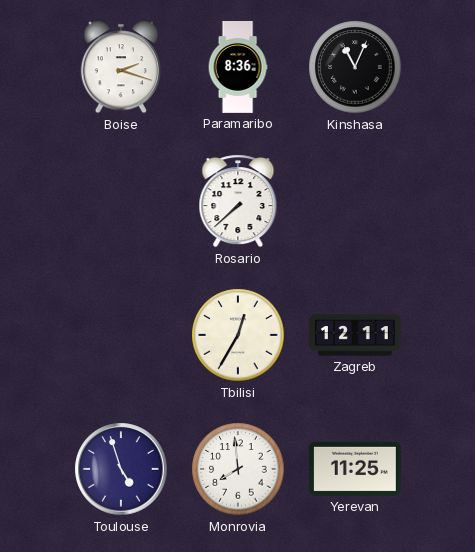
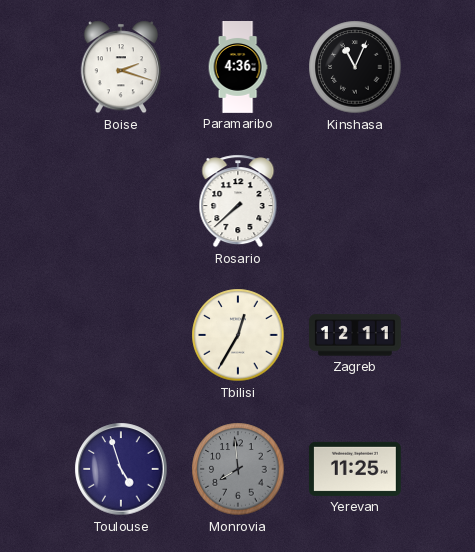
Paramaribo: 8:36 -> 4:36
Monrovia dial: white -> grey
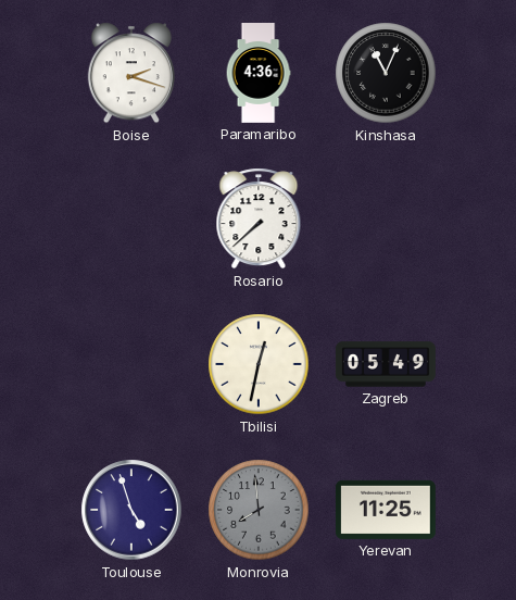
Tbilisi: 12:35 -> 12:32
Zagreb: 12:11 -> 05:49
